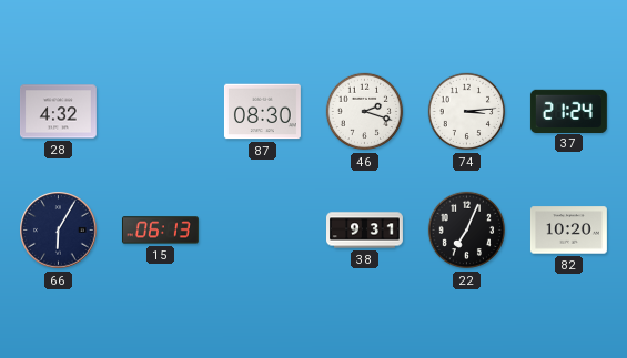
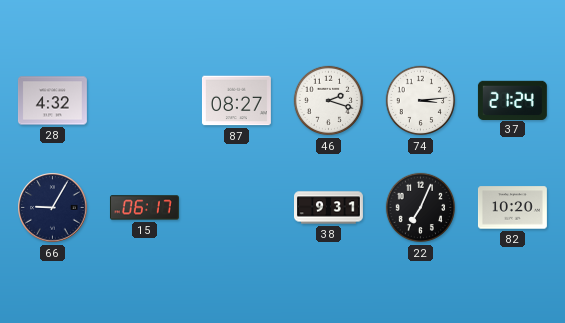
87: 08:30 -> 08:27
66: 6:05 -> 9:05
15: 06:13 -> 06:17
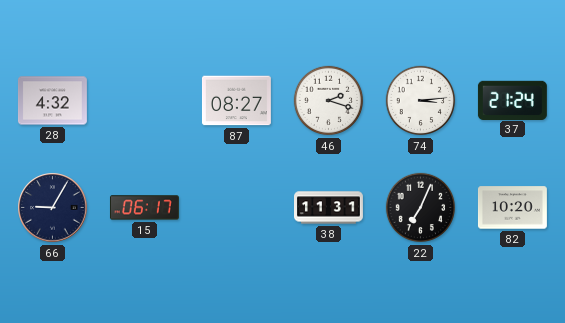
38: 9:31 -> 11:31
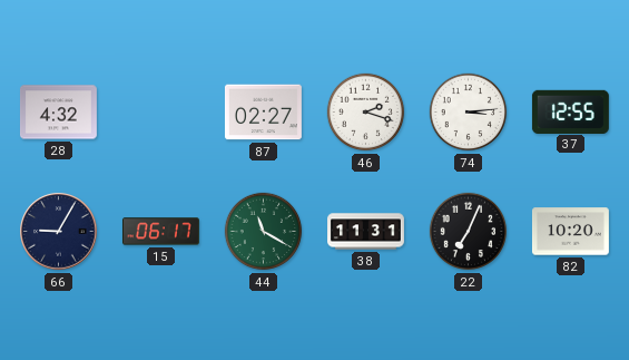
87: 08:27 -> 02:27
37: 21:24 -> 12:55
44: none -> 11:20
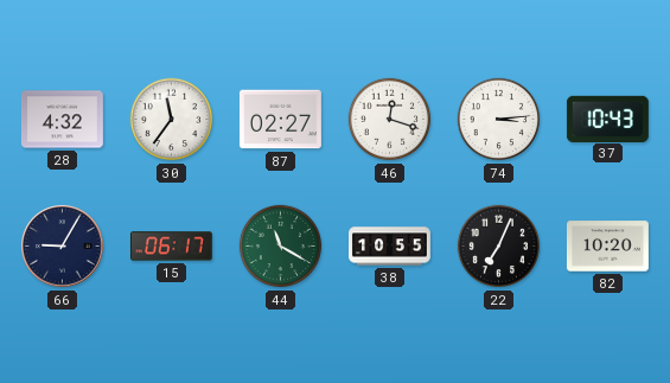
30: none -> 11:36
46: 2:18 -> 12:18
37: 12:55 -> 10:43
38: 11:31 -> 10:55
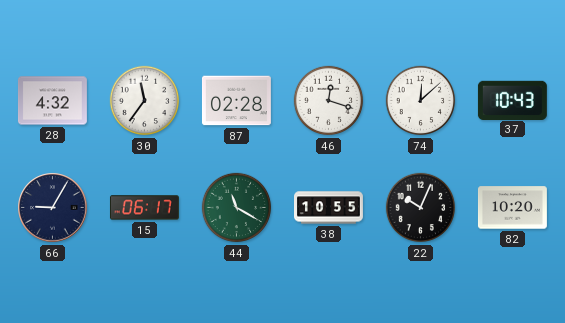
87: 02:27 -> 02:28
74: 3:14 -> 12:08
22: 7:04 -> 10:04
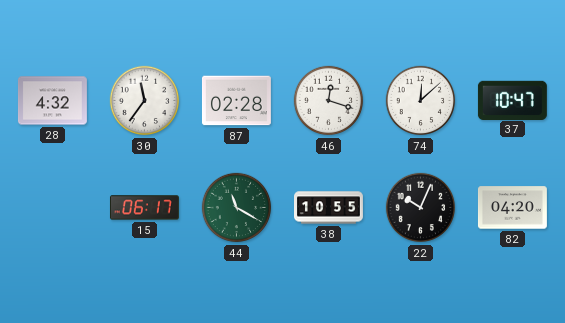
37: 10:43 -> 10:47
66: 9:05 -> none
82: 10:20 -> 04:20
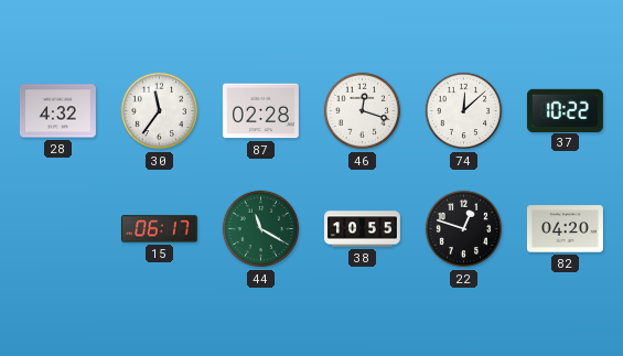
37: 10:47 -> 10:22
22: 10:04 -> 12:48
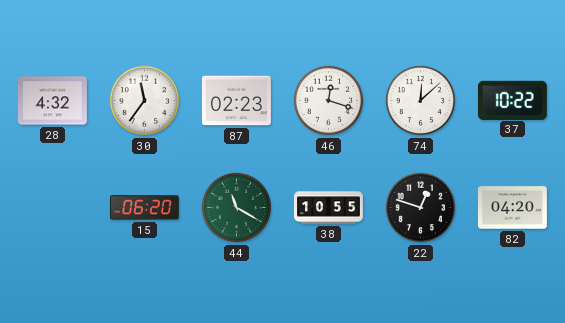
87: 02:28 -> 02:23
15: 06:17 -> 06:20
